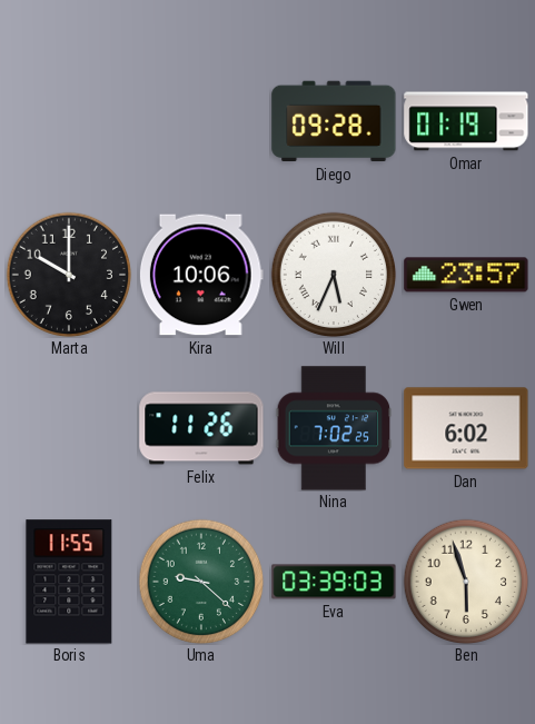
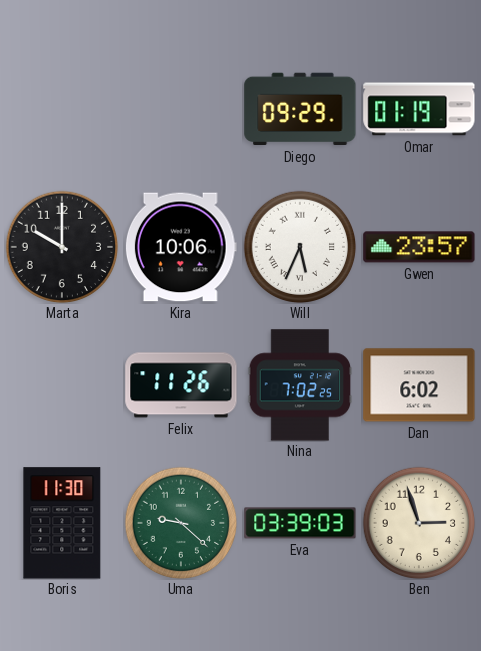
Diego: 09:28 -> 09:29
Boris: 11:55 -> 11:30
Ben: 5:57 -> 2:57
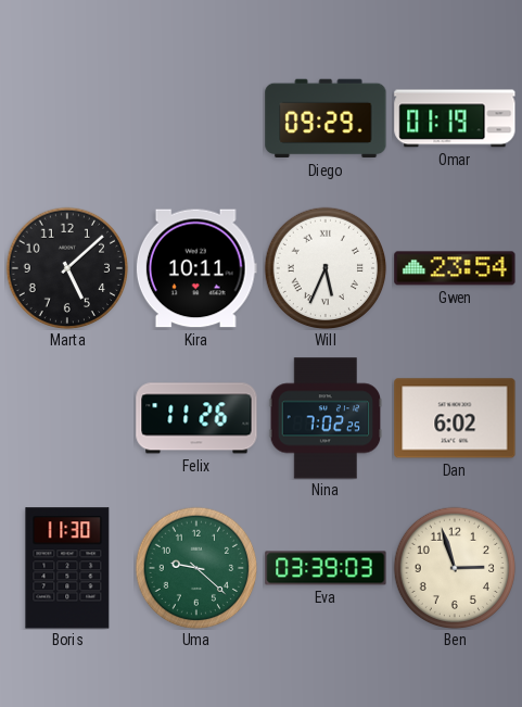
Marta: 10:00 -> 5:08
Kira: 10:06 -> 10:11
Gwen: 23:57 -> 23:54
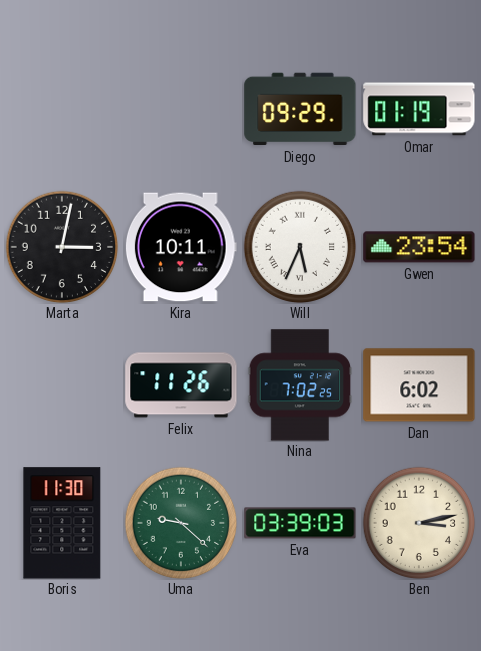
Marta: 5:08 -> 3:02
Ben: 2:57 -> 3:13
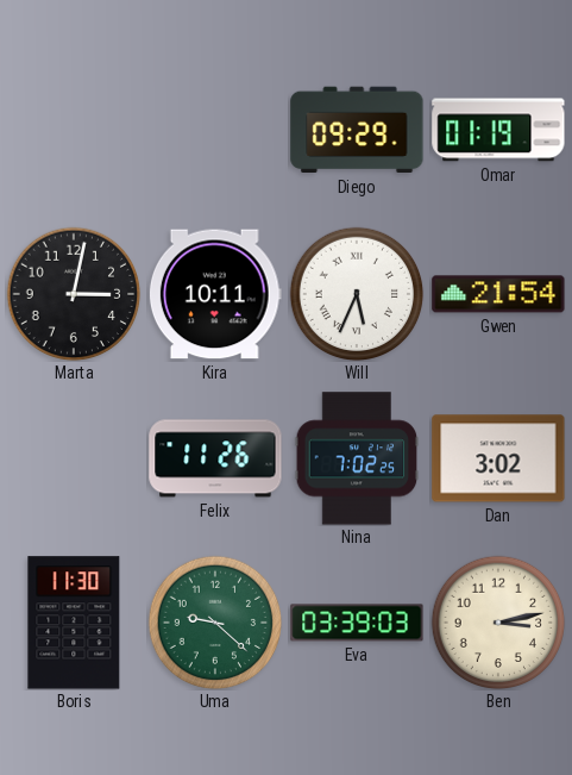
Gwen: 23:54 -> 21:54
Dan: 6:02 -> 3:02
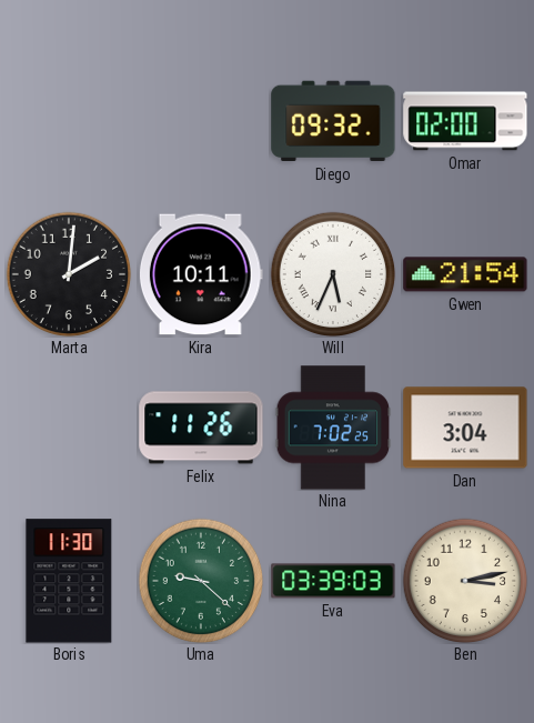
Diego: 09:29 -> 09:32
Omar: 01:19 -> 02:00
Marta: 3:02 -> 2:01
Dan: 3:02 -> 3:04
